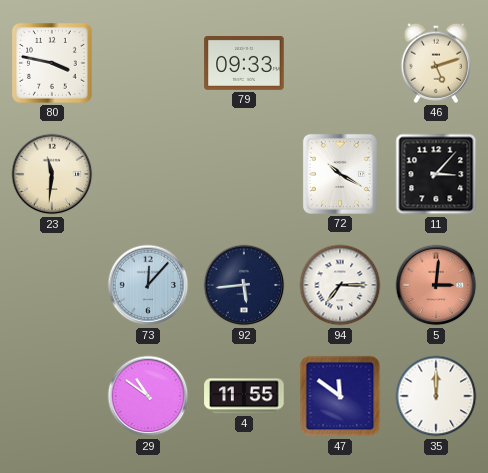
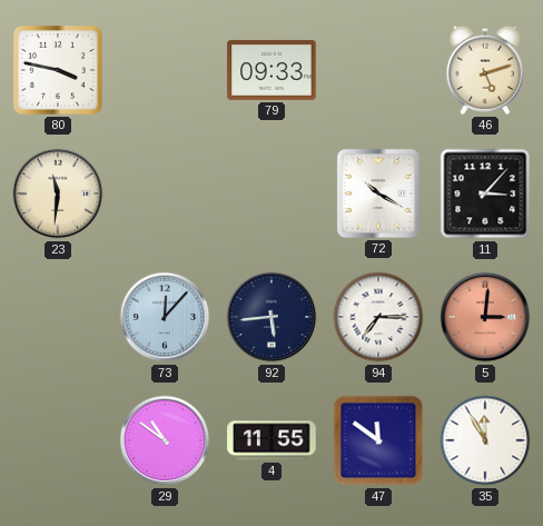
35: 12:00 -> 11:55
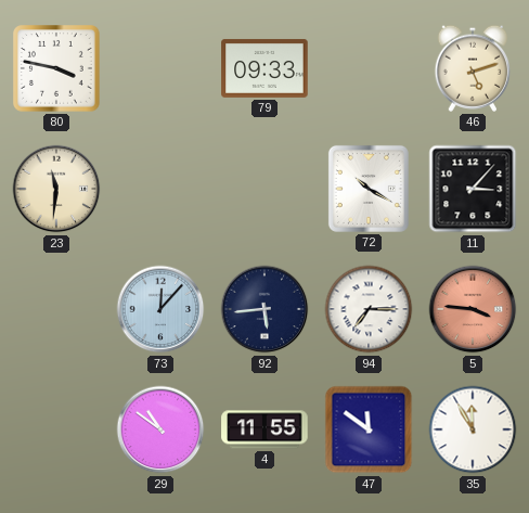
5: 3:01 -> 3:46
